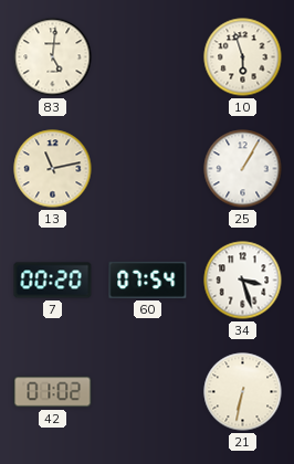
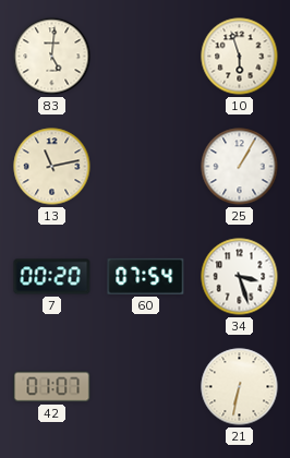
42: 01:02 -> 01:07
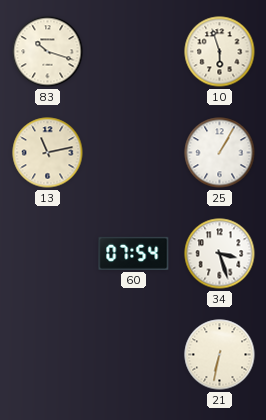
83: 5:01 -> 10:18
7: 00:20 -> none
42: 01:07 -> none
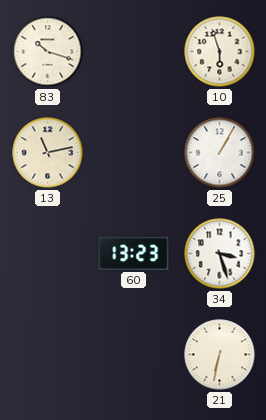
60: 07:54 -> 13:23
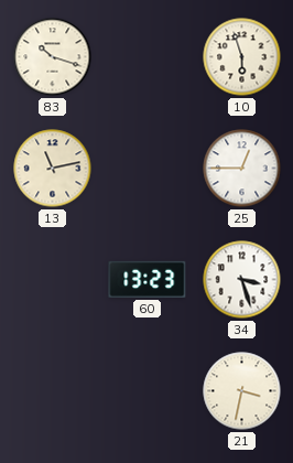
25: 1:05 -> 12:45
21: 6:32 -> 3:32
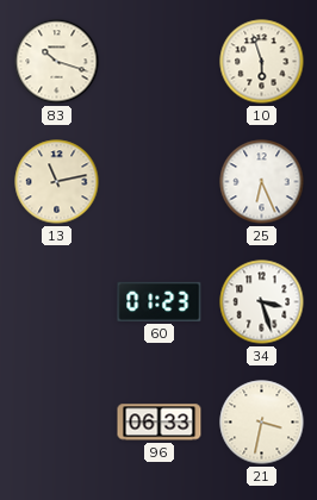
25: 12:45 -> 6:26
60: 13:23 -> 01:23
96: none -> 06:33
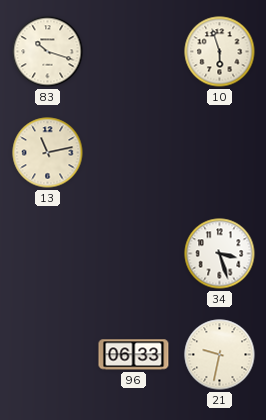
25: 6:26 -> none
60: 01:23 -> none
21: 3:32 -> 9:32
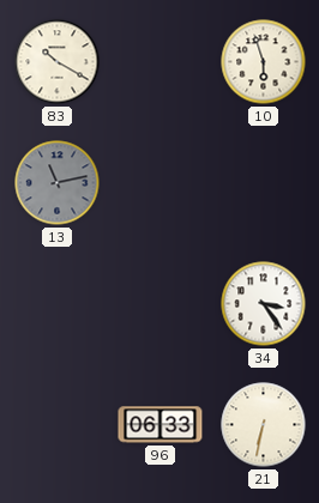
83: 10:18 -> 10:20
13 dial: cream -> grey
34: 3:27 -> 3:24
21: 9:32 -> 6:32
